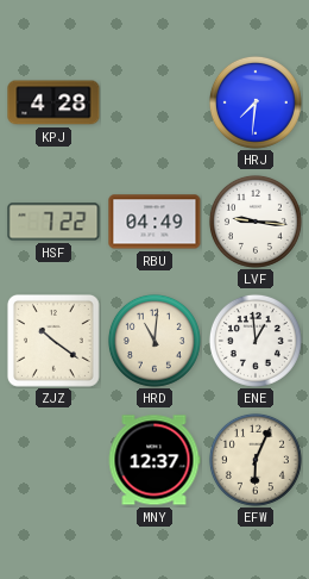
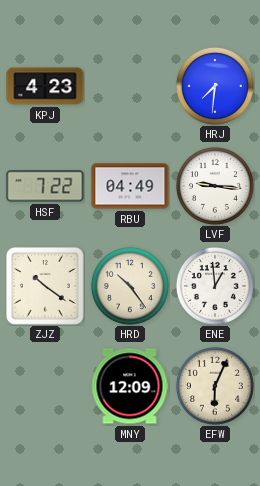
KPJ: 4:28 -> 4:23
HRD: 11:01 -> 10:24
MNY: 12:37 -> 12:09
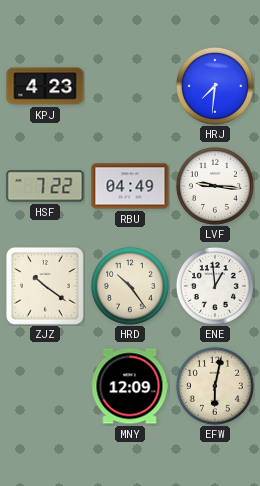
EFW: 6:04 -> 6:02
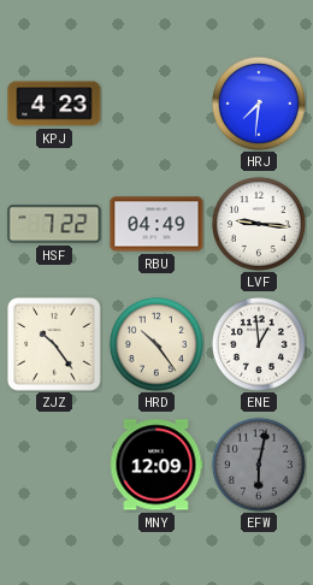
ZJZ: 10:21 -> 10:24
EFW dial: cream -> grey
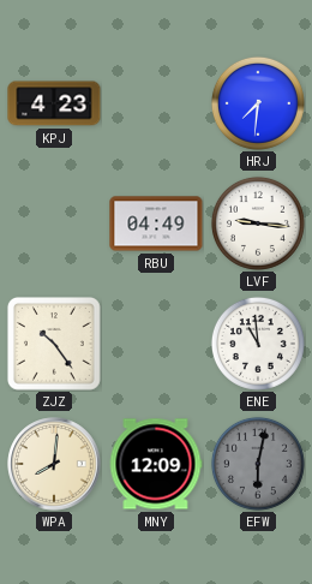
HSF: 7:22 -> none
HRD: 10:24 -> none
ENE: 12:59 -> 10:59
WPA: none -> 8:01
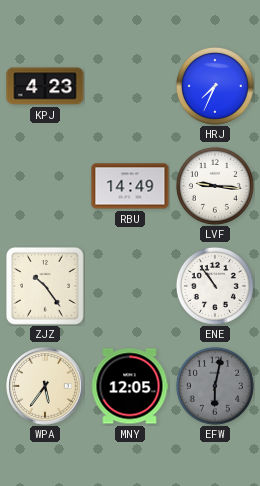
HRJ: 7:31 -> 7:34
RBU: 04:49 -> 14:49
ENE: 10:59 -> 10:54
WPA: 8:01 -> 5:36
MNY: 12:09 -> 12:05
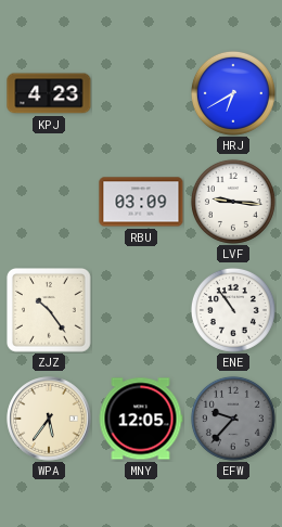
HRJ: 7:34 -> 6:40
RBU: 14:49 -> 03:09
EFW: 6:02 -> 9:37
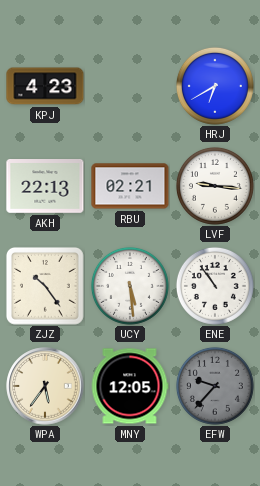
AKH: none -> 22:13
RBU: 03:09 -> 02:21
UCY: none -> 5:29
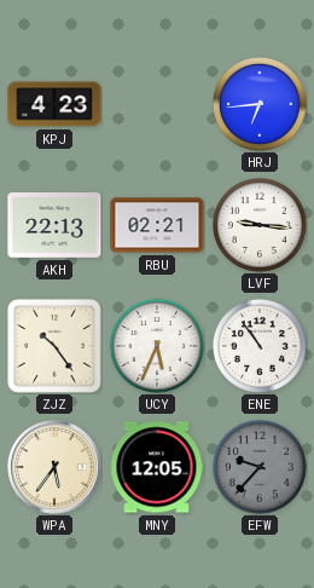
HRJ: 6:40 -> 6:44
UCY: 5:29 -> 5:34
